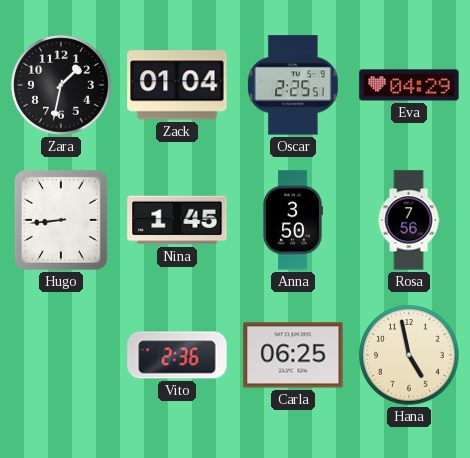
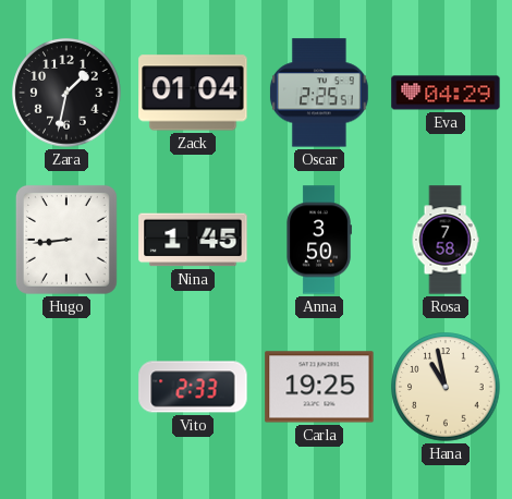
Rosa: 7:56 -> 7:58
Vito: 2:36 -> 2:33
Carla: 06:25 -> 19:25
Hana: 4:58 -> 10:58
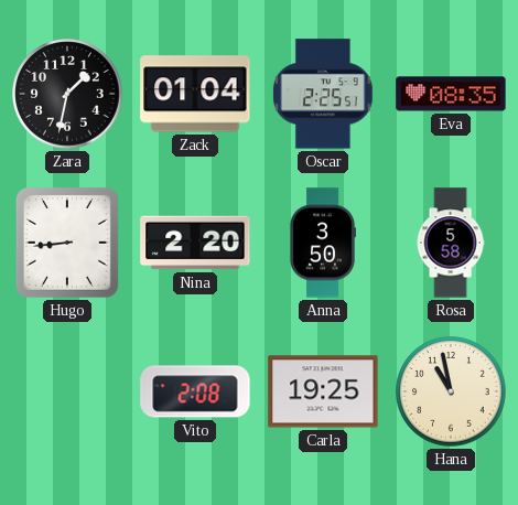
Eva: 04:29 -> 08:35
Nina: 1:45 -> 2:20
Rosa: 7:58 -> 5:58
Vito: 2:33 -> 2:08
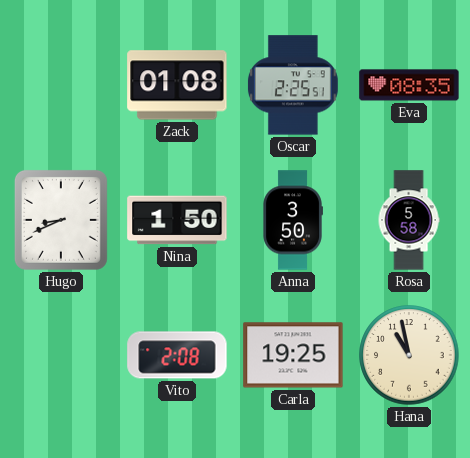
Zara: 1:32 -> none
Zack: 01:04 -> 01:08
Hugo: 8:44 -> 8:41
Nina: 2:20 -> 1:50
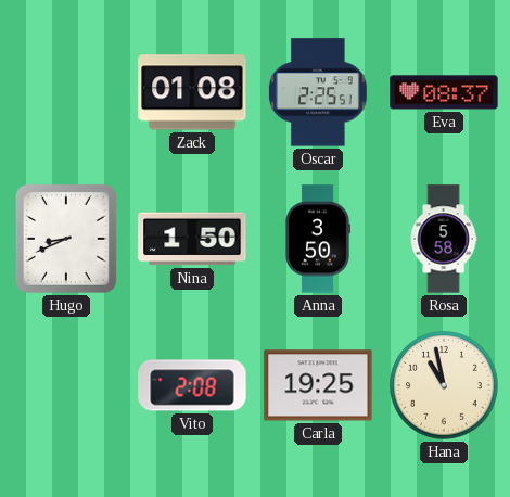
Eva: 08:35 -> 08:37
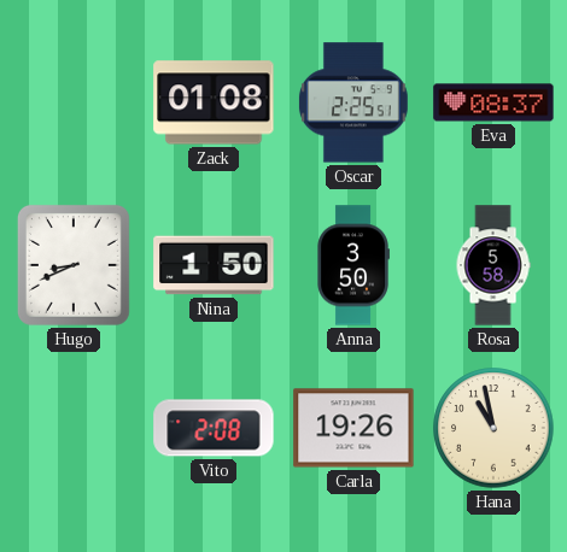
Carla: 19:25 -> 19:26
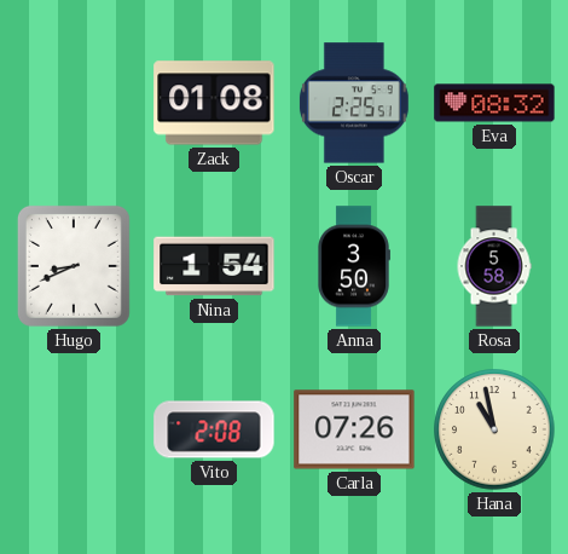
Eva: 08:37 -> 08:32
Nina: 1:50 -> 1:54
Carla: 19:26 -> 07:26
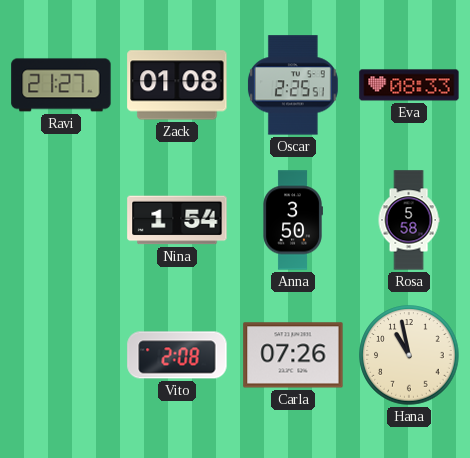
Ravi: none -> 21:27
Eva: 08:32 -> 08:33
Hugo: 8:41 -> none
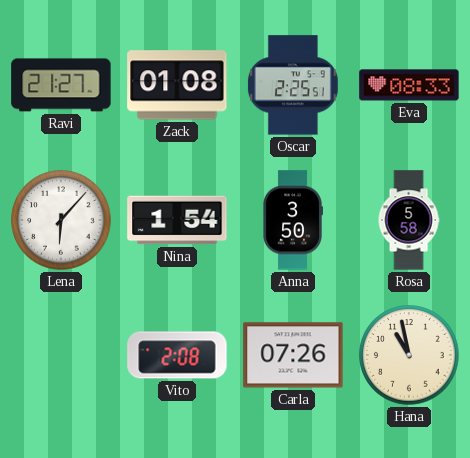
Lena: none -> 6:07
